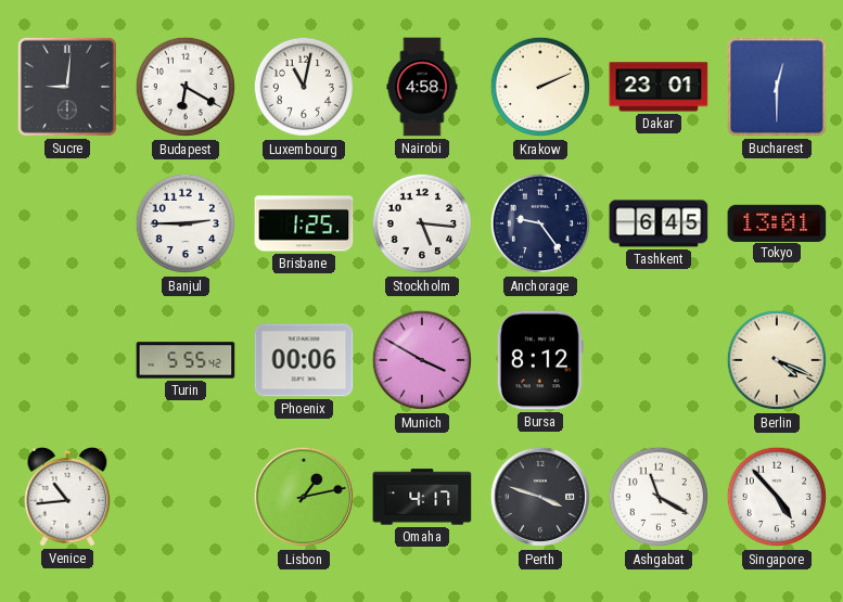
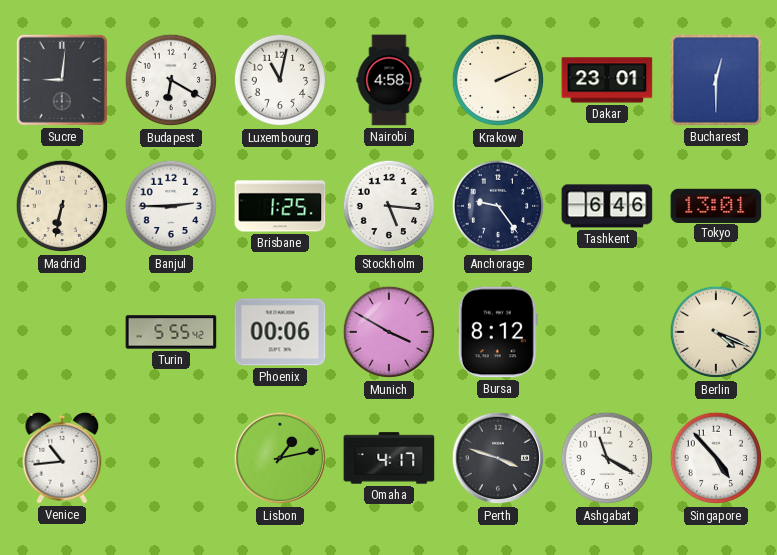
Madrid: none -> 6:32
Tashkent: 6:45 -> 6:46
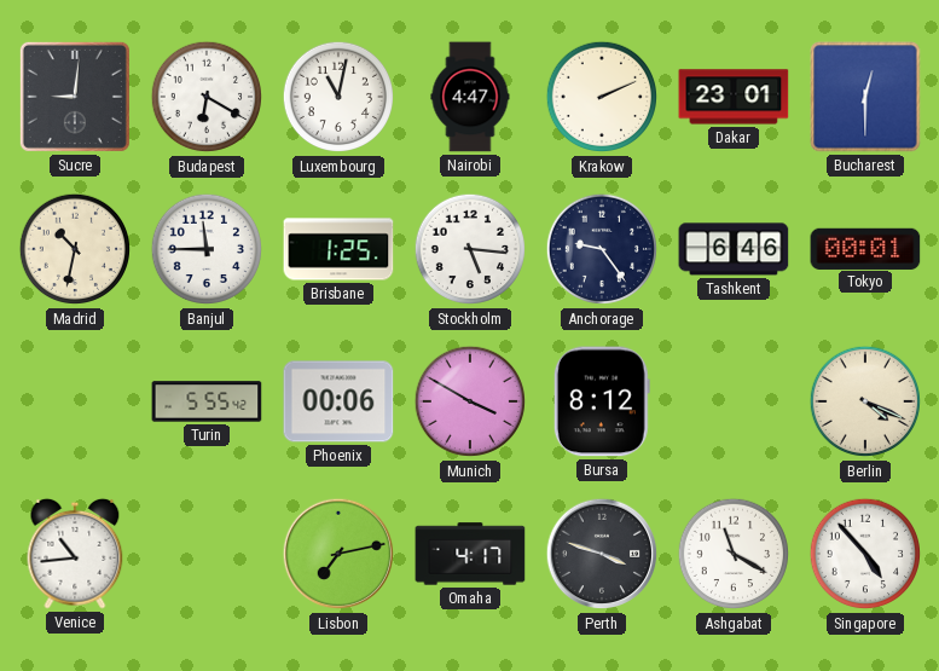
Nairobi: 4:58 -> 4:47
Madrid: 6:32 -> 10:32
Banjul: 2:45 -> 11:45
Tokyo: 13:01 -> 00:01
Lisbon: 1:13 -> 7:13
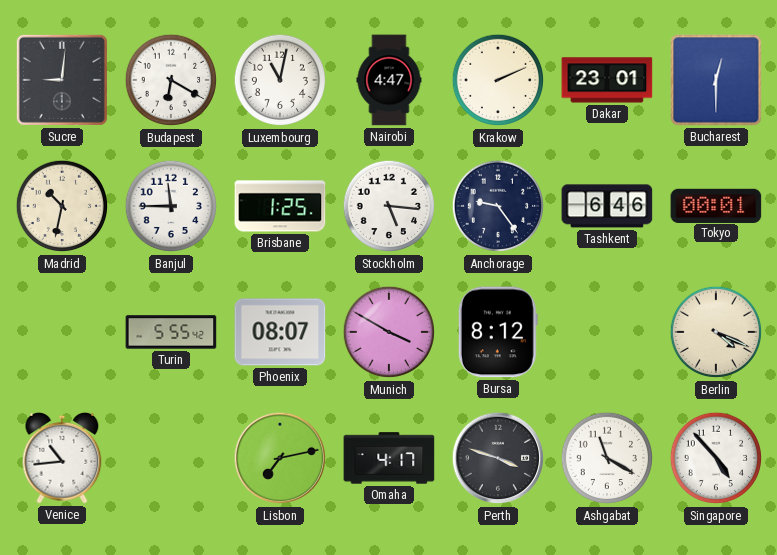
Phoenix: 00:06 -> 08:07
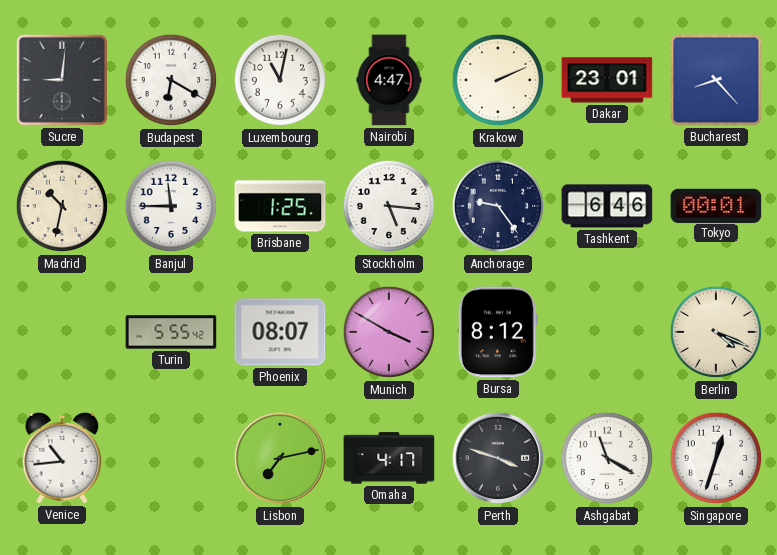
Bucharest: 12:30 -> 8:23
Singapore: 4:53 -> 12:33
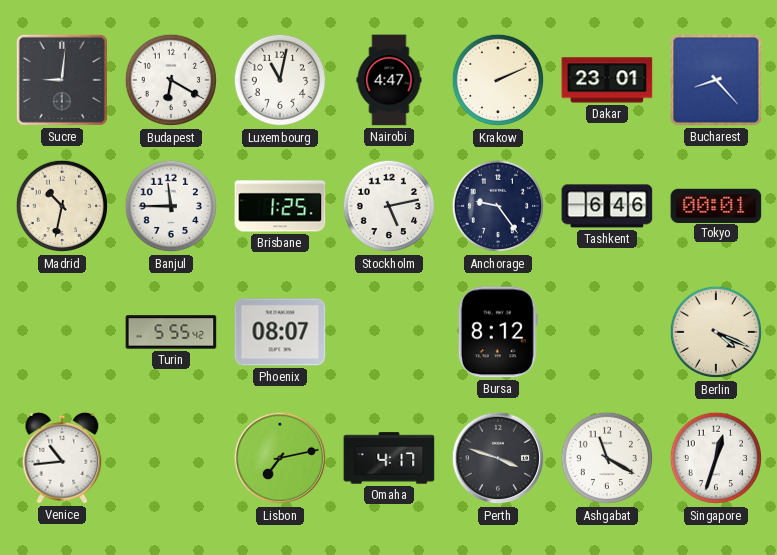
Stockholm: 5:16 -> 5:13
Munich: 3:50 -> none
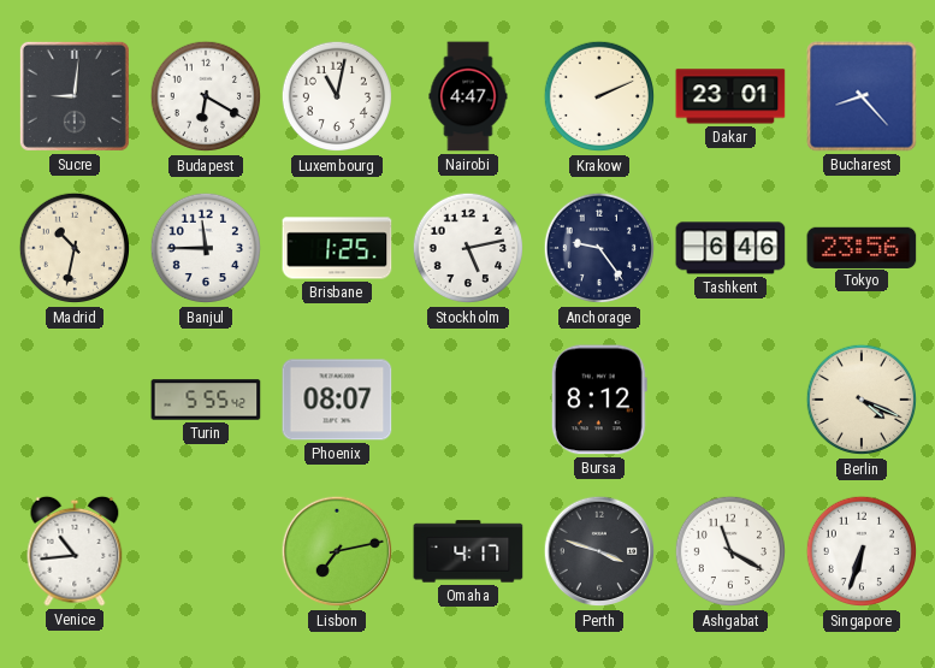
Tokyo: 00:01 -> 23:56
Singapore: 12:33 -> 6:33
